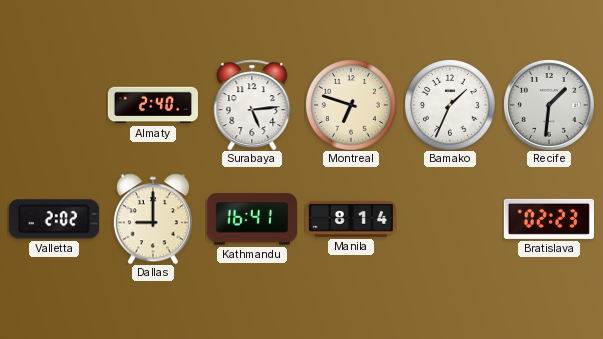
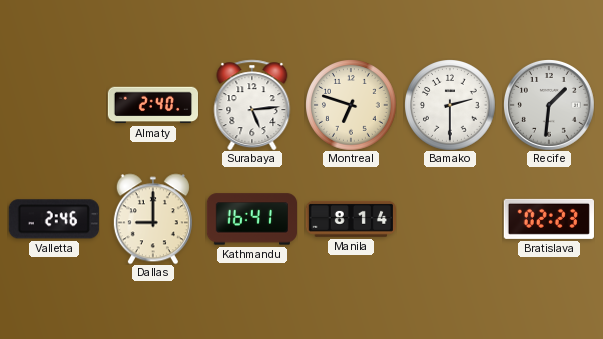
Bamako: 1:34 -> 2:30
Valletta: 2:02 -> 2:46
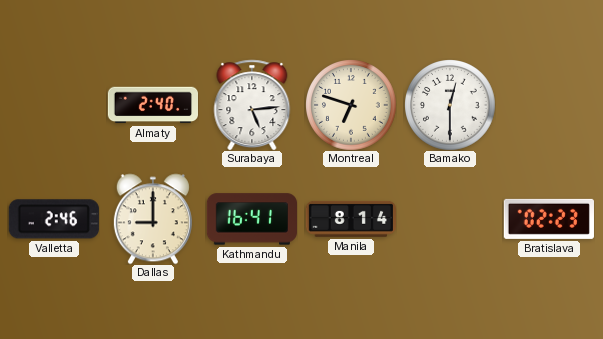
Bamako: 2:30 -> 12:30
Recife: 1:31 -> none
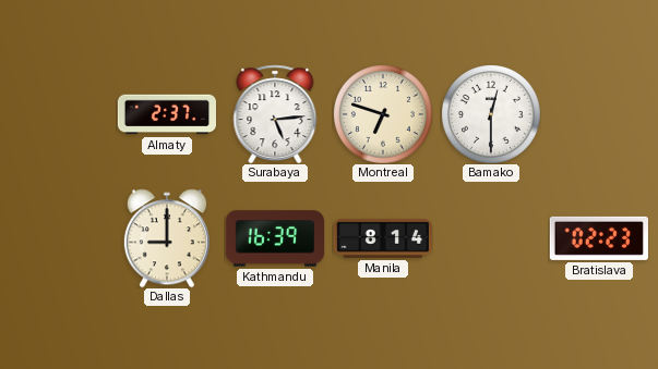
Almaty: 2:40 -> 2:37
Valletta: 2:46 -> none
Kathmandu: 16:41 -> 16:39
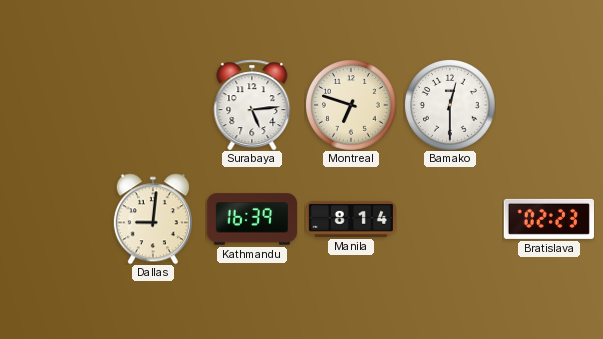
Almaty: 2:37 -> none
Dallas: 9:00 -> 9:01
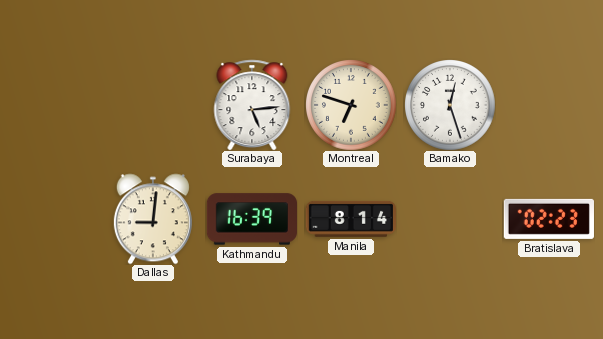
Bamako: 12:30 -> 12:27
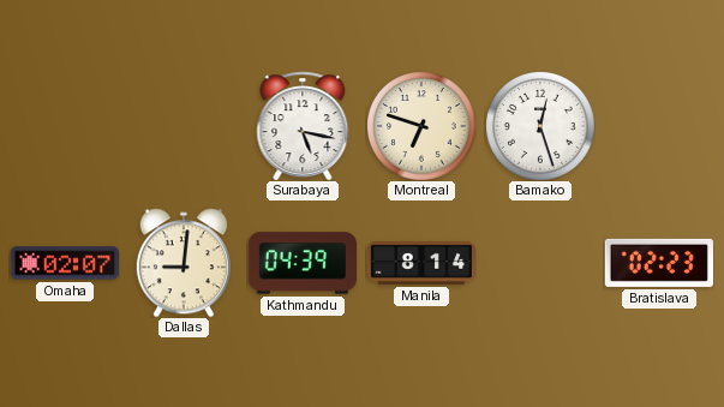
Surabaya: 5:14 -> 5:17
Omaha: none -> 02:07
Kathmandu: 16:39 -> 04:39
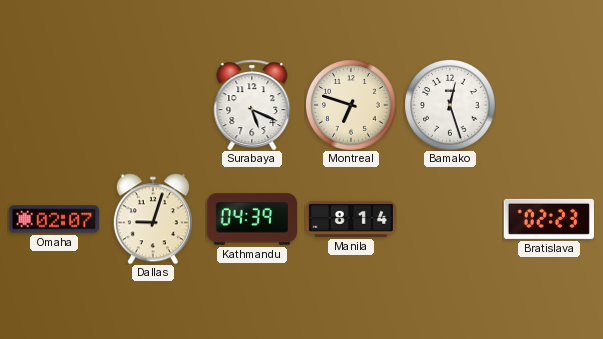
Surabaya: 5:17 -> 5:19
Dallas: 9:01 -> 9:03
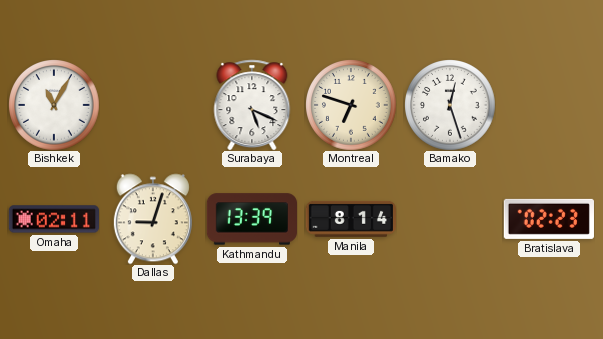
Bishkek: none -> 11:05
Omaha: 02:07 -> 02:11
Kathmandu: 04:39 -> 13:39
